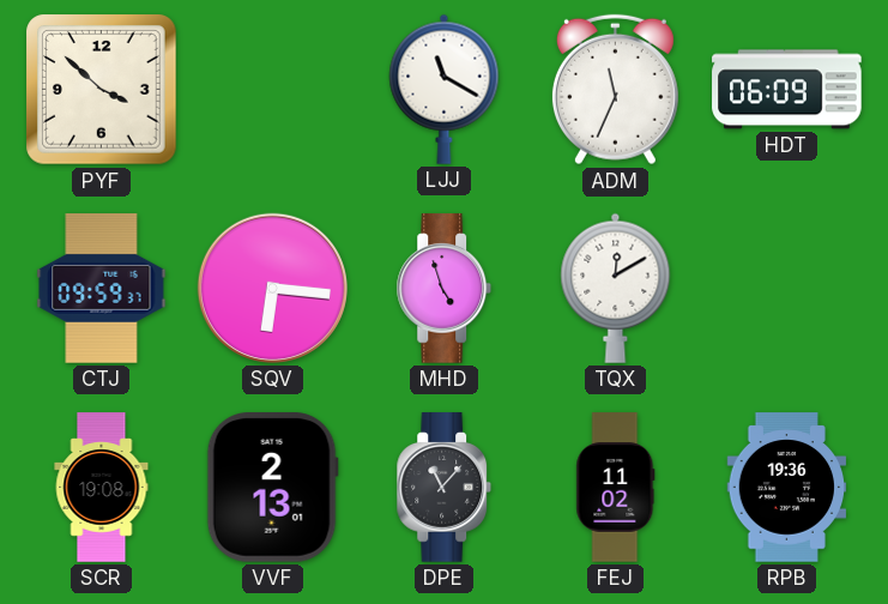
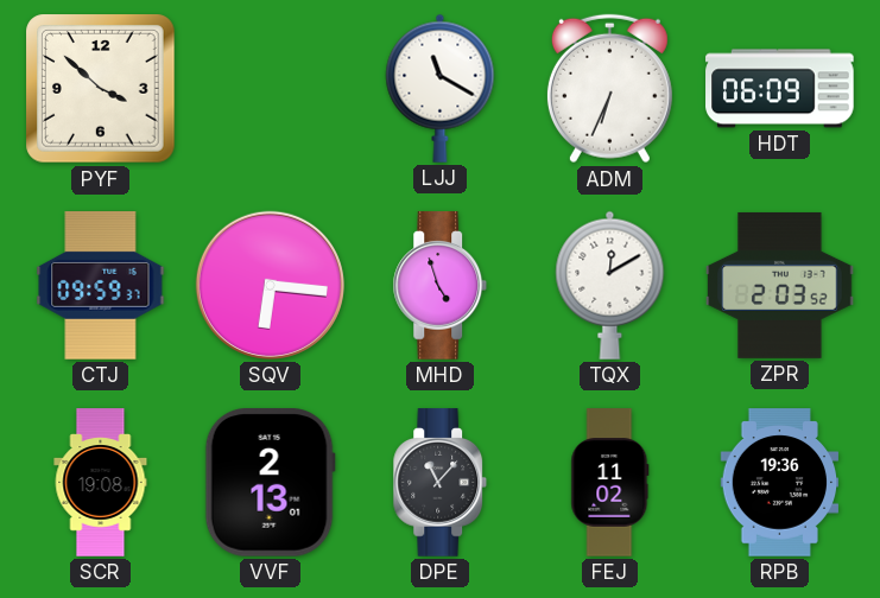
ADM: 11:34 -> 6:34
ZPR: none -> 2:03
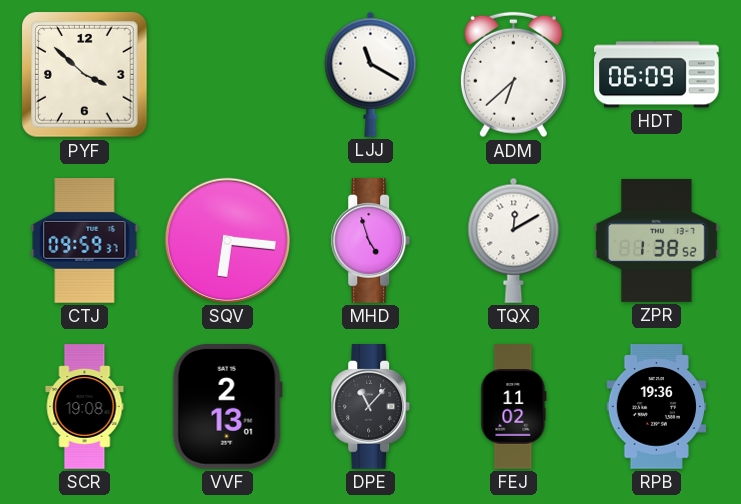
ADM: 6:34 -> 6:38
ZPR: 2:03 -> 1:38
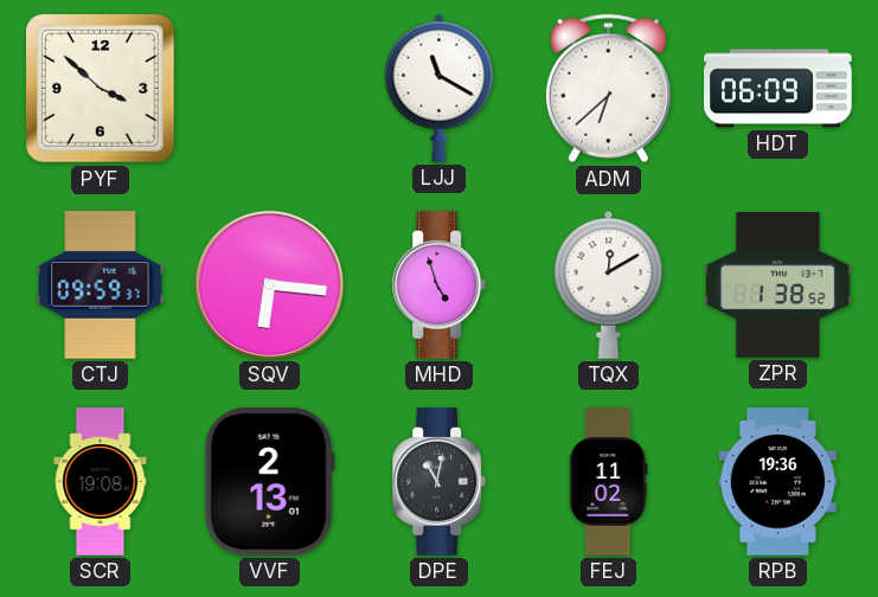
DPE: 11:07 -> 11:02
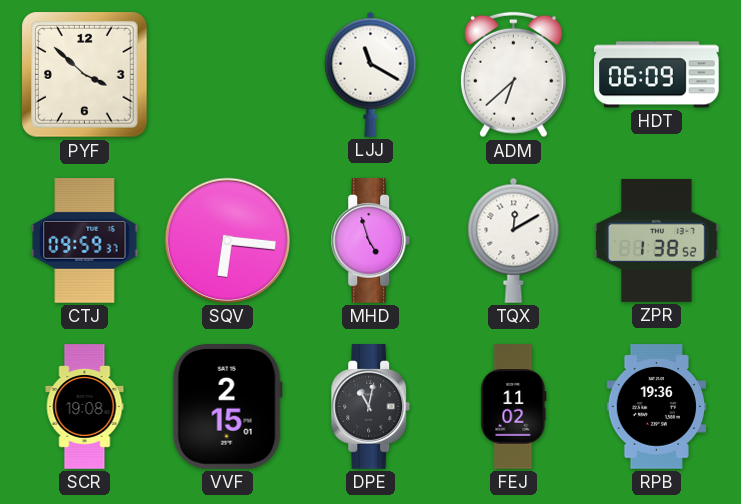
VVF: 2:13 -> 2:15
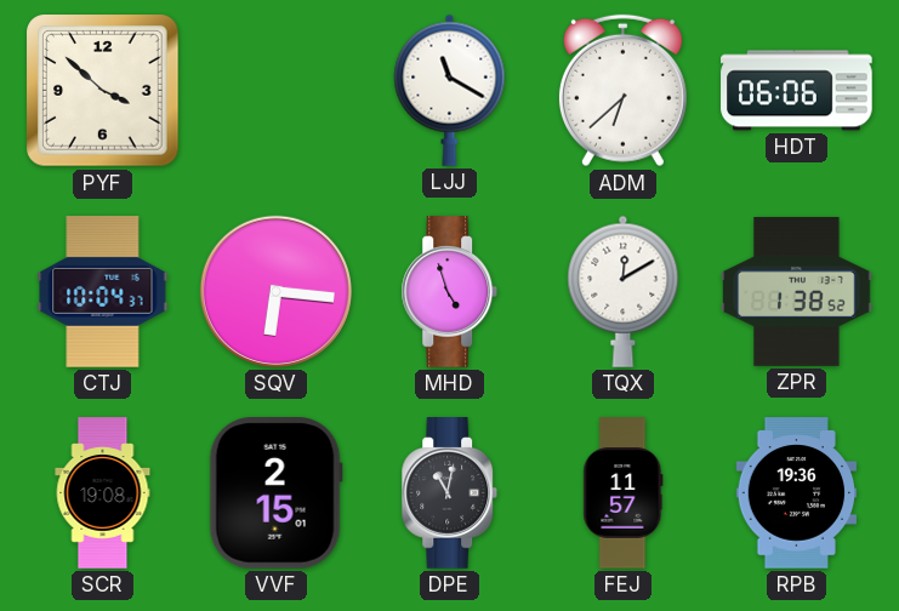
HDT: 06:09 -> 06:06
CTJ: 09:59 -> 10:04
FEJ: 11:02 -> 11:57
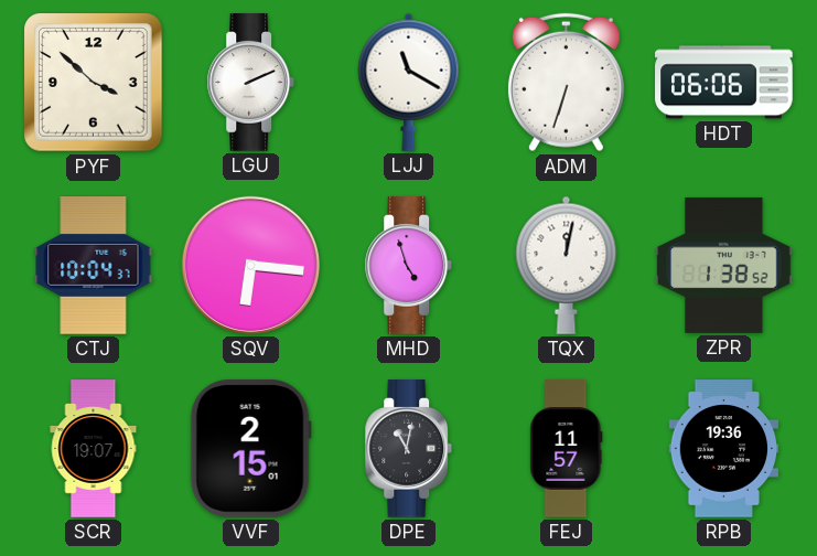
LGU: none -> 2:11
ADM: 6:38 -> 6:33
TQX: 12:10 -> 12:02
SCR: 19:08 -> 19:07
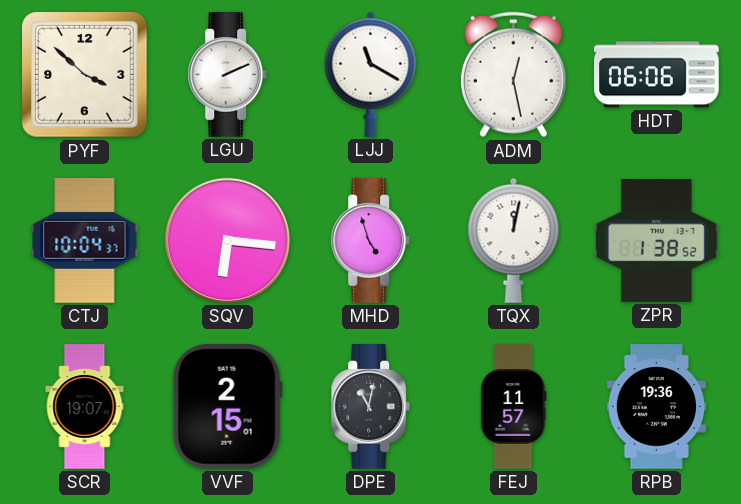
ADM: 6:33 -> 12:28
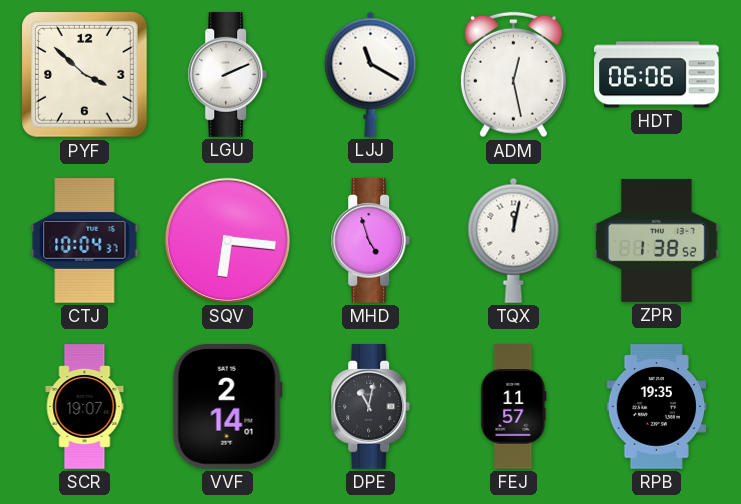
VVF: 2:15 -> 2:14
RPB: 19:36 -> 19:35
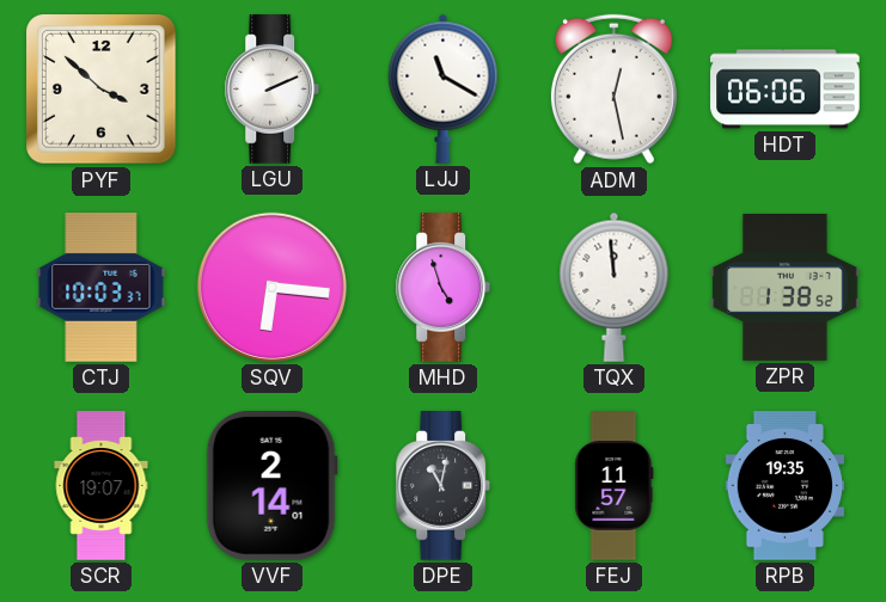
CTJ: 10:04 -> 10:03
TQX: 12:02 -> 11:59
